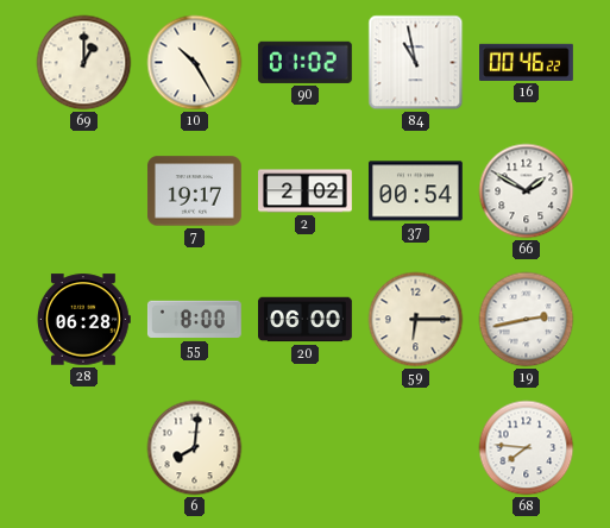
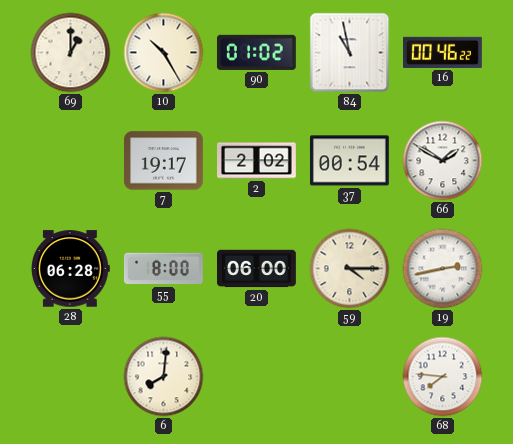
59: 6:15 -> 4:15
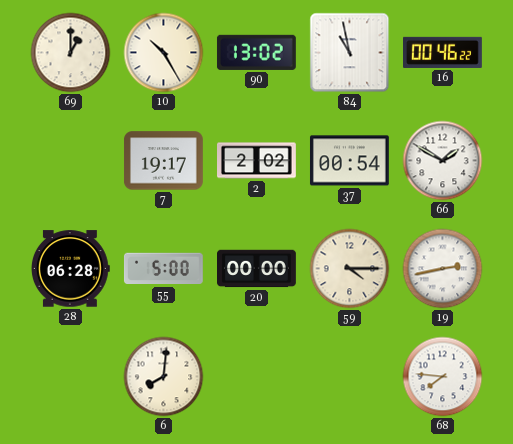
90: 01:02 -> 13:02
55: 8:00 -> 5:00
20: 06:00 -> 00:00
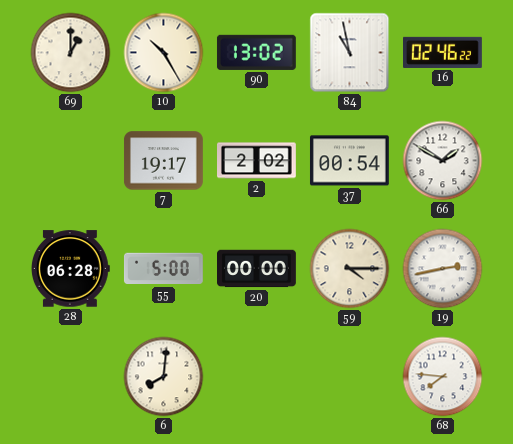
16: 00:46 -> 02:46
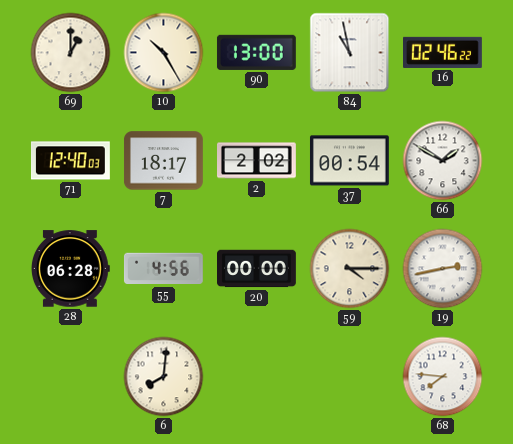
90: 13:02 -> 13:00
71: none -> 12:40
7: 19:17 -> 18:17
55: 5:00 -> 4:56
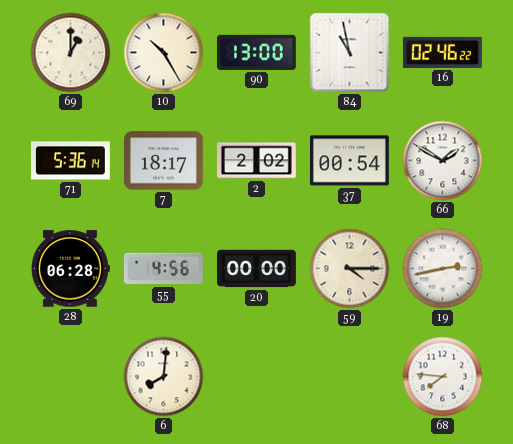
71: 12:40 -> 5:36
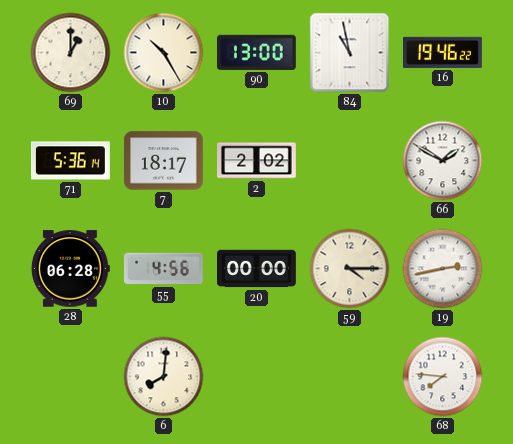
16: 02:46 -> 19:46
37: 00:54 -> none
